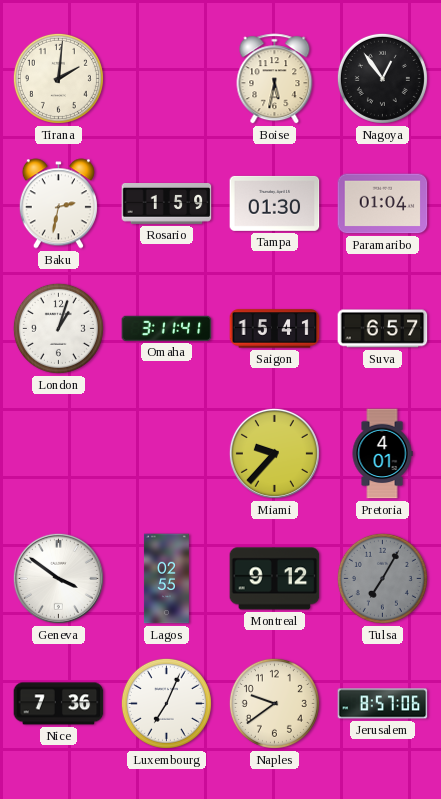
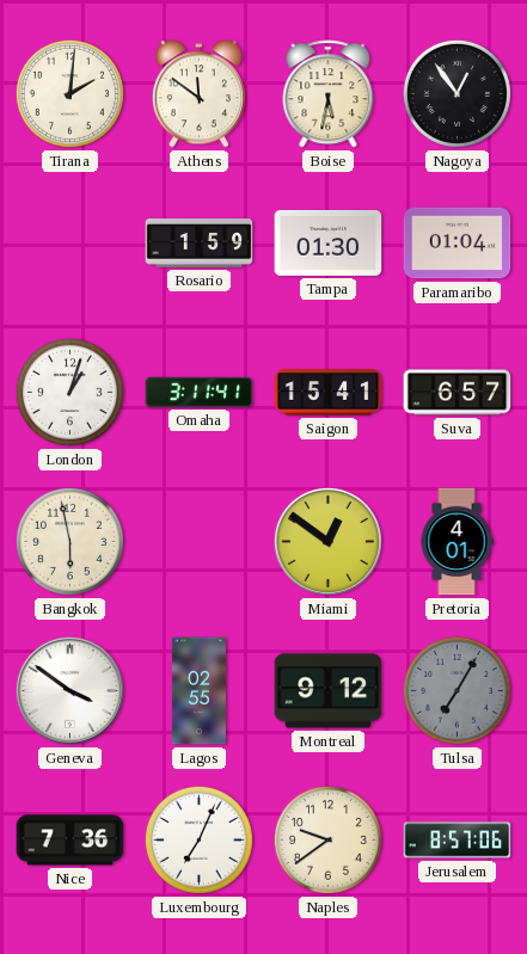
Athens: none -> 11:51
Baku: 2:32 -> none
Bangkok: none -> 5:58
Miami: 9:37 -> 12:51
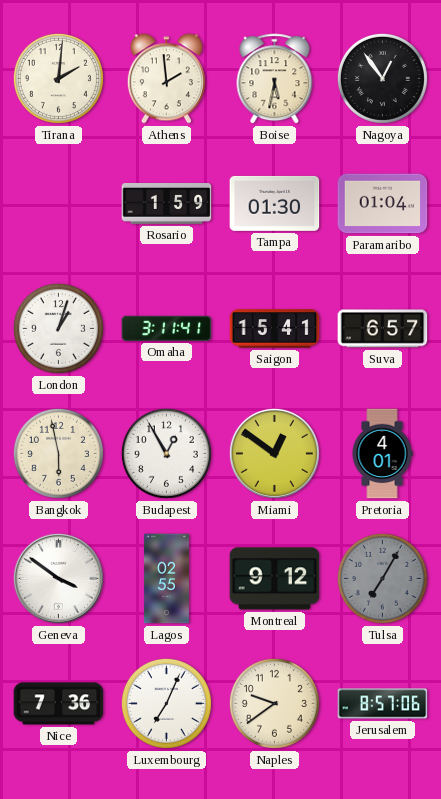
Athens: 11:51 -> 1:59
Budapest: none -> 12:55
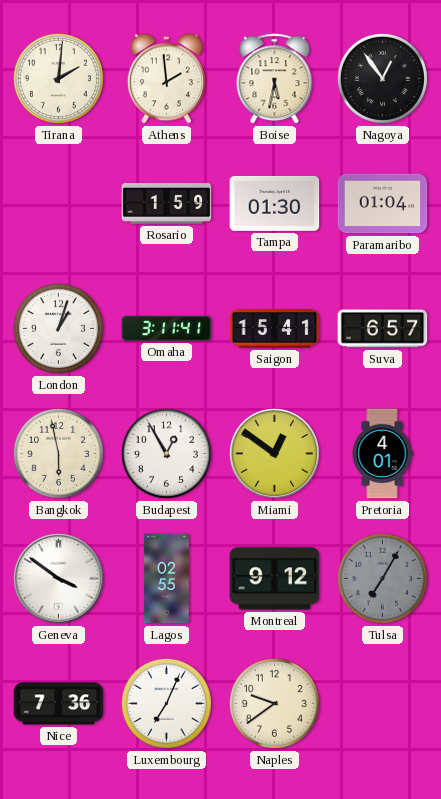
Jerusalem: 8:57 -> none
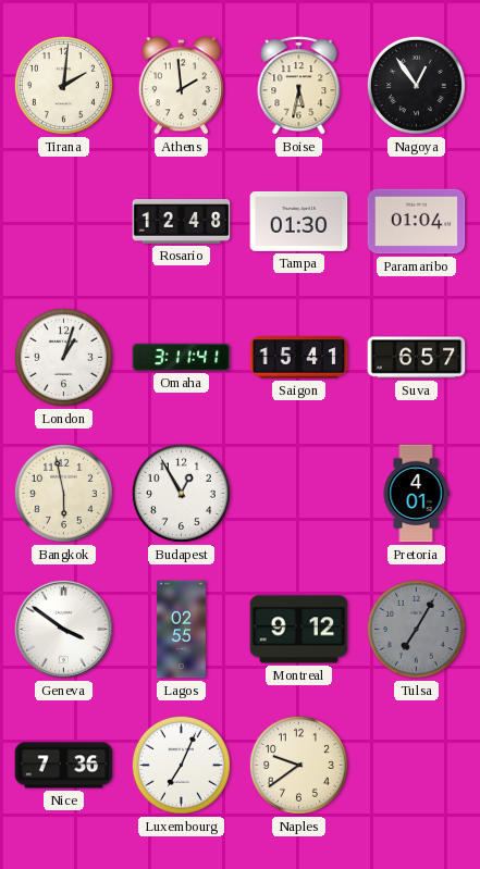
Rosario: 1:59 -> 12:48
Miami: 12:51 -> none
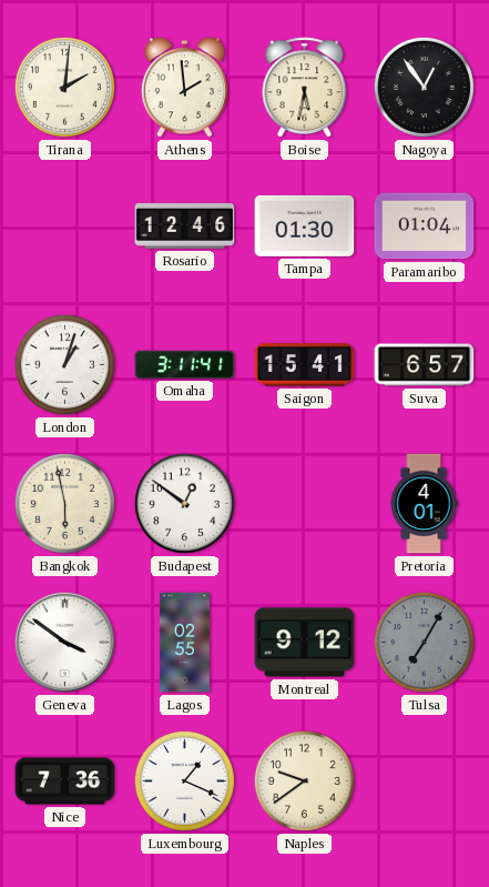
Rosario: 12:48 -> 12:46
Budapest: 12:55 -> 12:51
Luxembourg: 7:04 -> 1:19
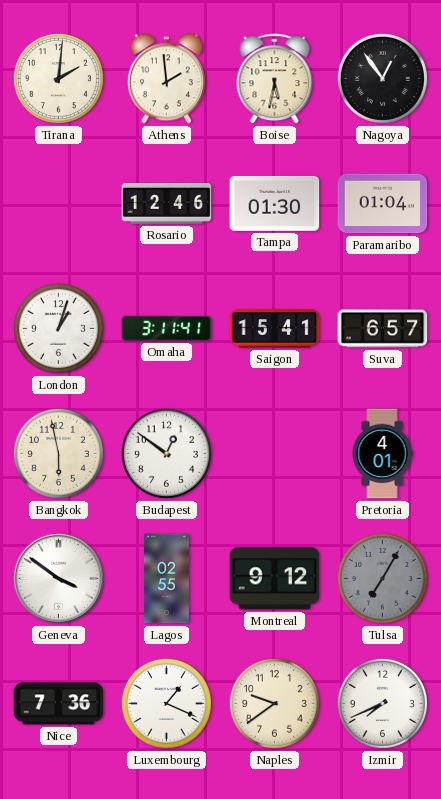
Izmir: none -> 7:41
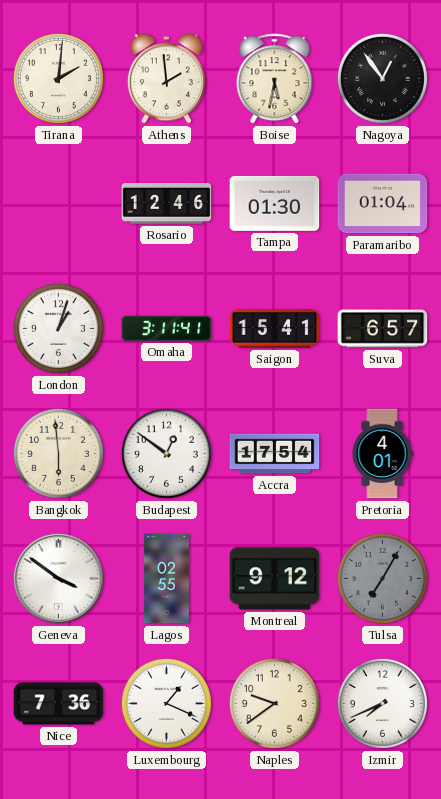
Bangkok: 5:58 -> 5:59
Accra: none -> 17:54
